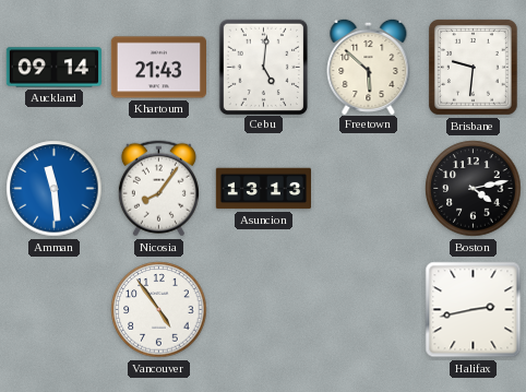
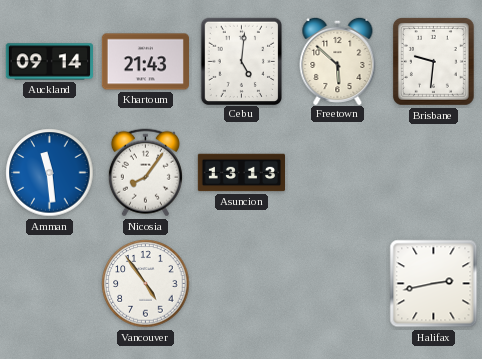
Boston: 4:13 -> none
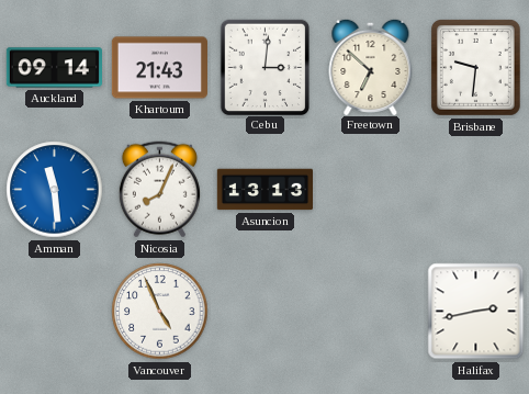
Cebu: 5:01 -> 3:01
Freetown: 5:52 -> 6:52
Nicosia: 8:06 -> 8:04
Vancouver: 4:54 -> 4:56
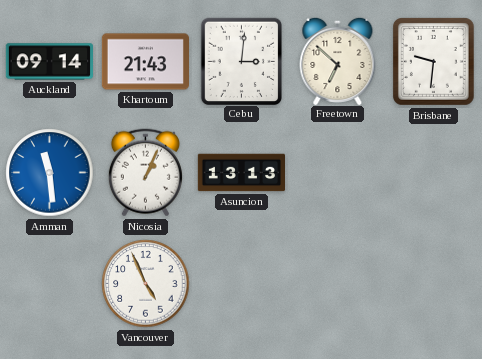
Nicosia: 8:04 -> 1:04
Halifax: 2:43 -> none
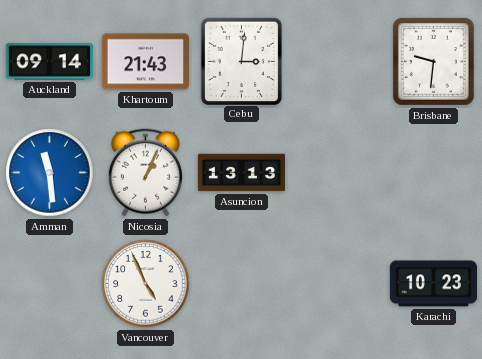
Freetown: 6:52 -> none
Karachi: none -> 10:23
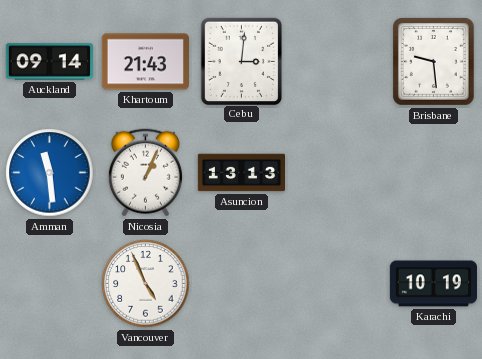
Brisbane: 9:31 -> 9:29
Karachi: 10:23 -> 10:19
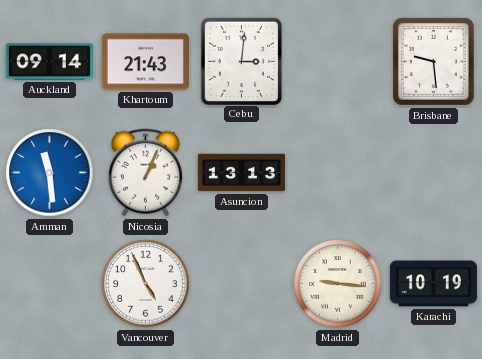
Madrid: none -> 9:16
